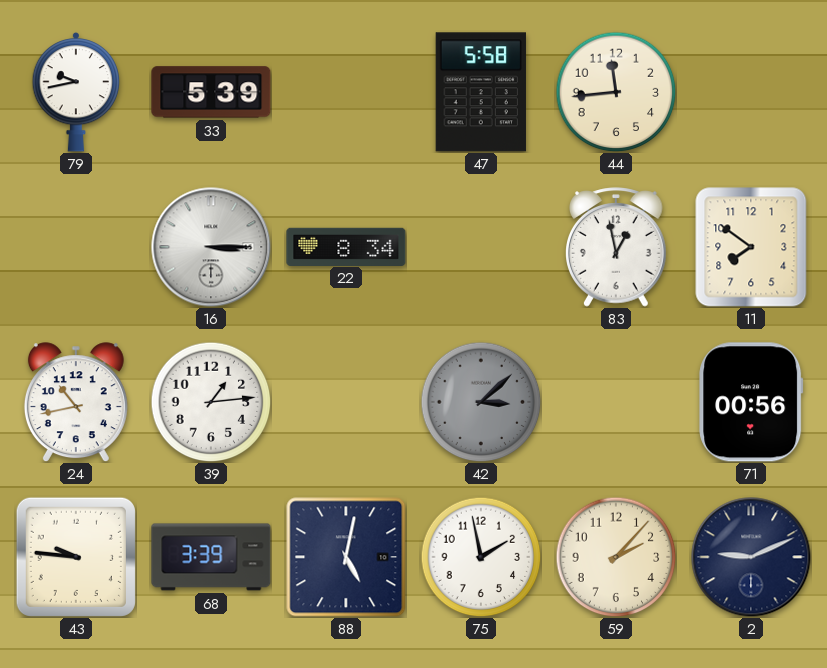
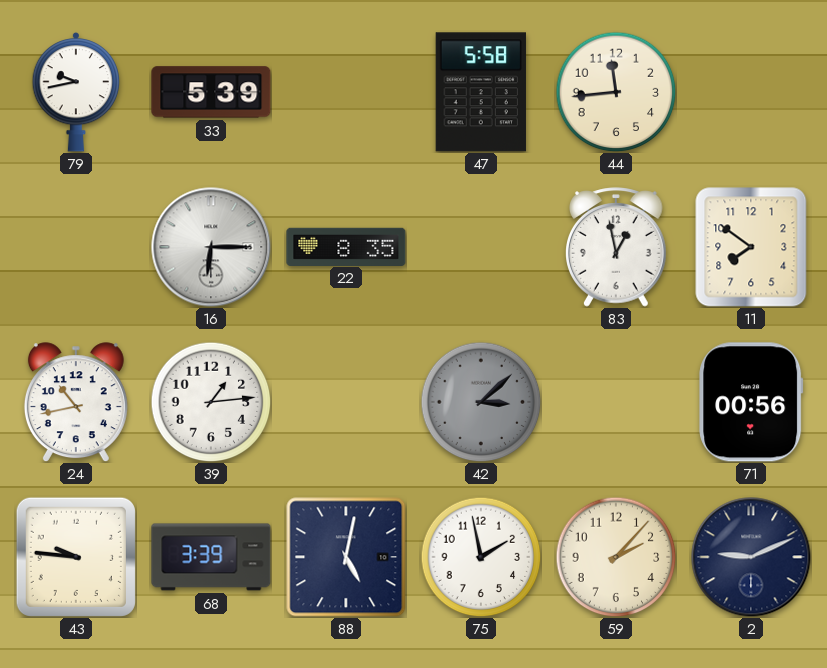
16: 3:15 -> 6:15
22: 8:34 -> 8:35
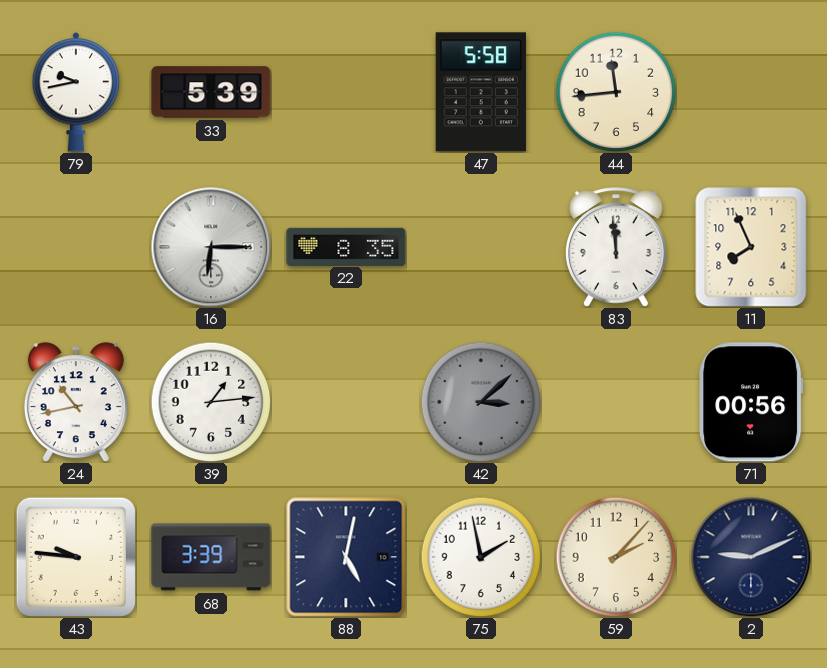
83: 12:58 -> 11:59
11: 7:51 -> 7:56
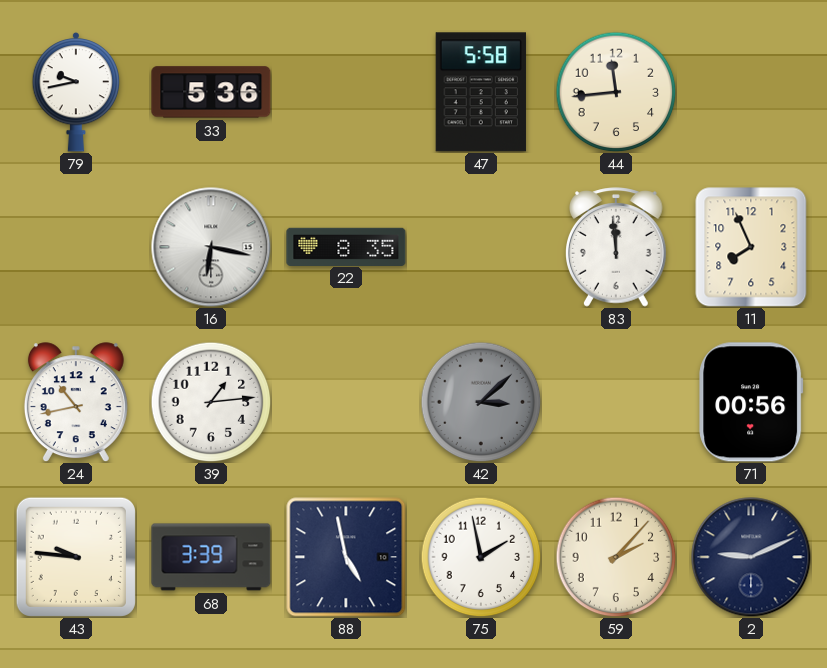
33: 5:39 -> 5:36
16: 6:15 -> 6:17
88: 5:02 -> 4:58
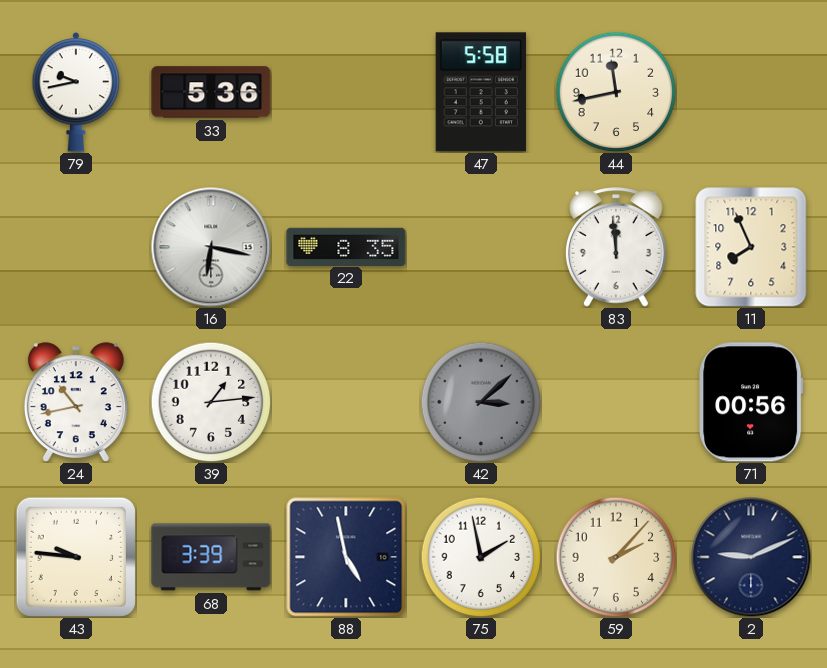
44: 11:44 -> 11:43
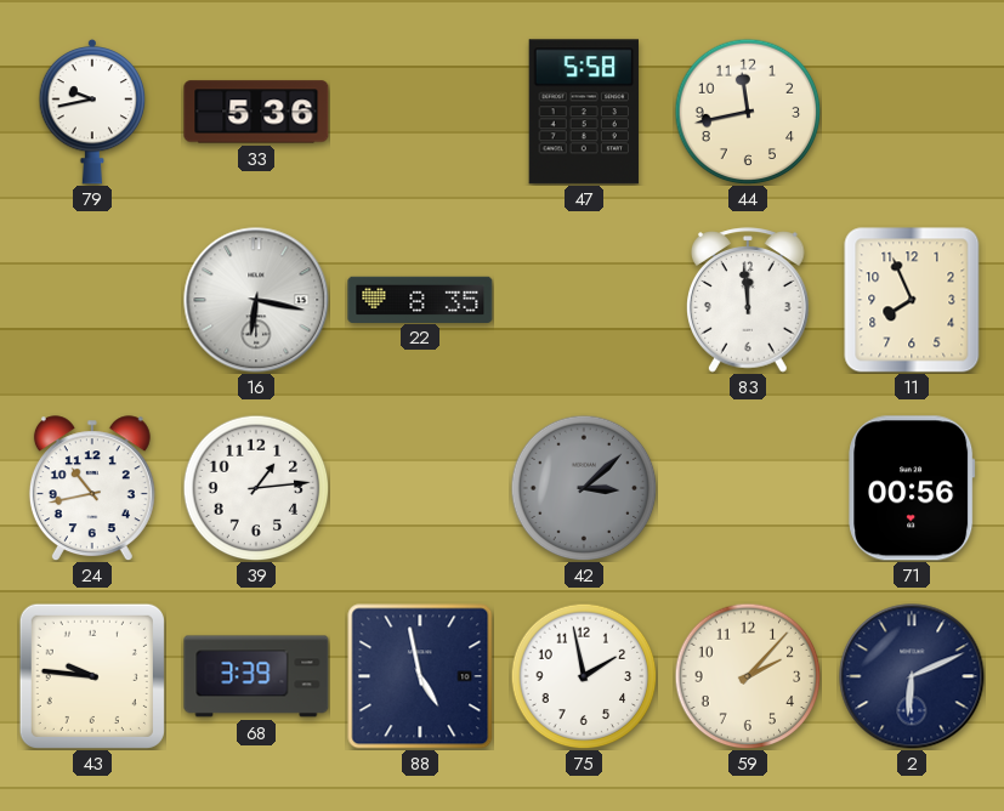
2: 9:11 -> 6:11
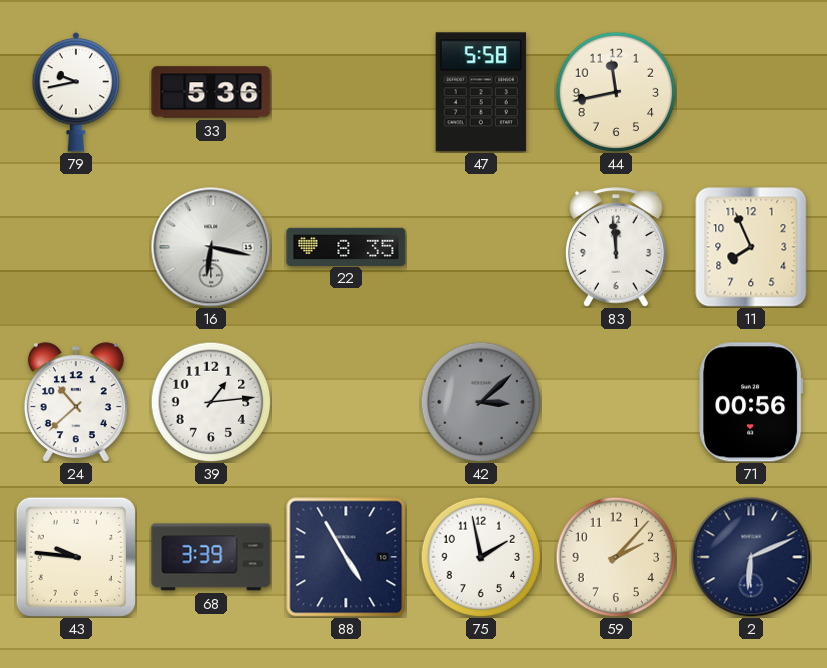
24: 10:43 -> 10:38
88: 4:58 -> 4:55
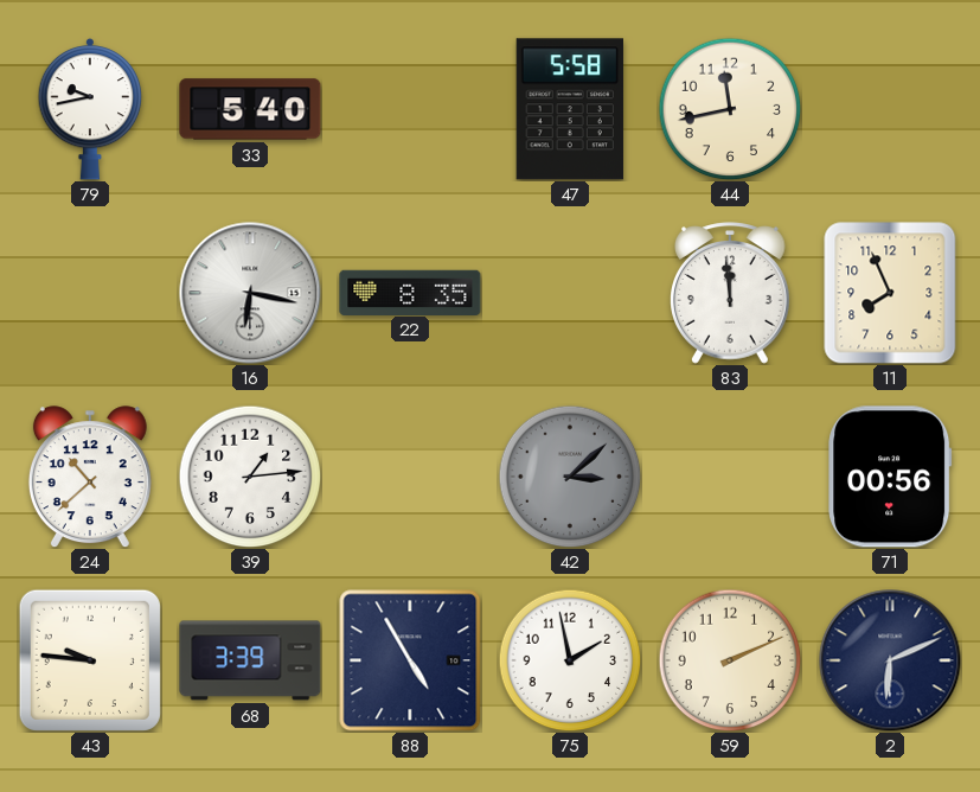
33: 5:36 -> 5:40
59: 2:07 -> 2:11
